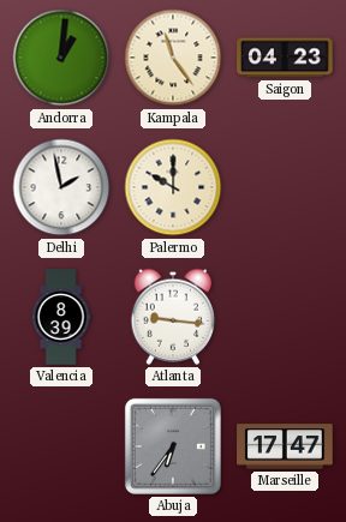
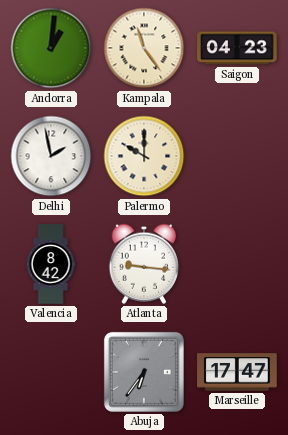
Valencia: 8:39 -> 8:42
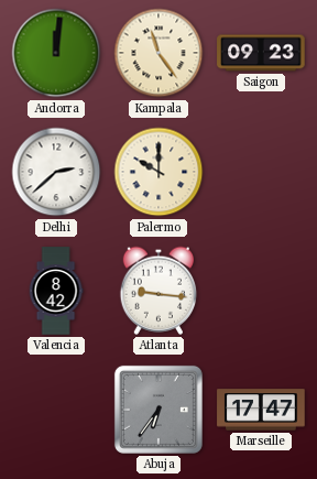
Andorra: 1:01 -> 12:01
Saigon: 04:23 -> 09:23
Delhi: 1:58 -> 2:38
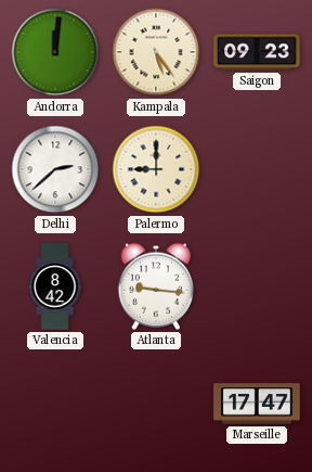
Kampala: 11:24 -> 5:24
Palermo: 10:00 -> 9:00
Abuja: 6:36 -> none
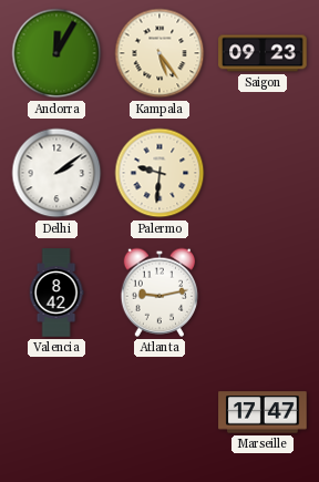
Andorra: 12:01 -> 12:05
Delhi: 2:38 -> 2:09
Palermo: 9:00 -> 9:31
Atlanta: 9:16 -> 9:13
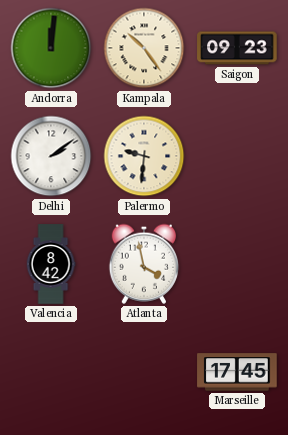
Andorra: 12:05 -> 12:01
Kampala: 5:24 -> 10:24
Atlanta: 9:13 -> 3:58
Marseille: 17:47 -> 17:45
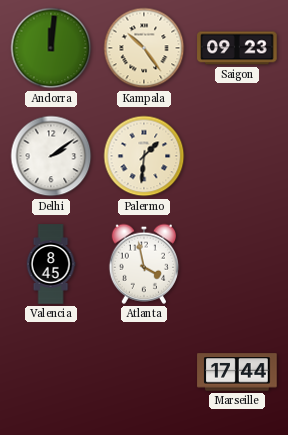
Palermo: 9:31 -> 1:31
Valencia: 8:42 -> 8:45
Marseille: 17:45 -> 17:44
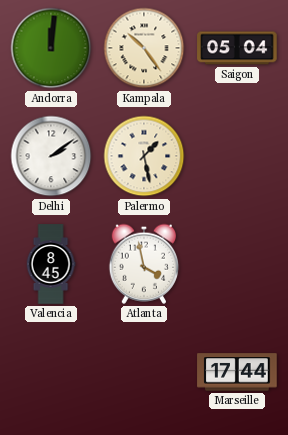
Saigon: 09:23 -> 05:04
Palermo: 1:31 -> 1:28
